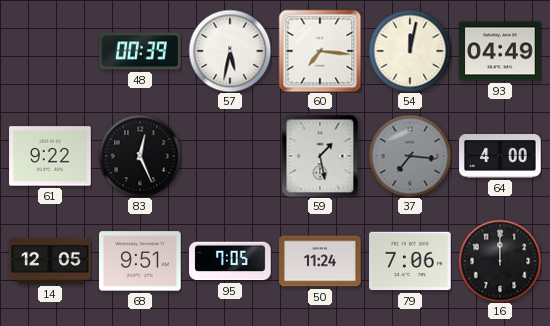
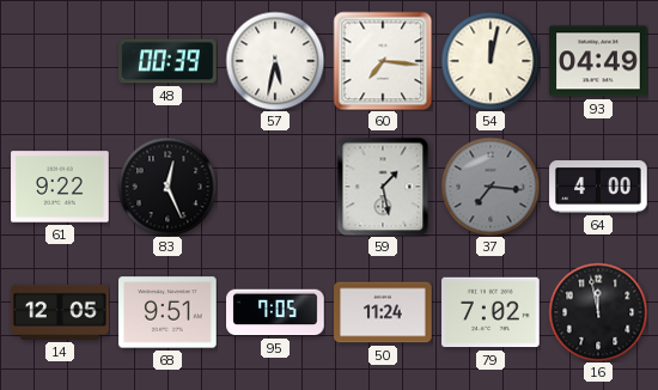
79: 7:06 -> 7:02
16: 12:00 -> 11:58
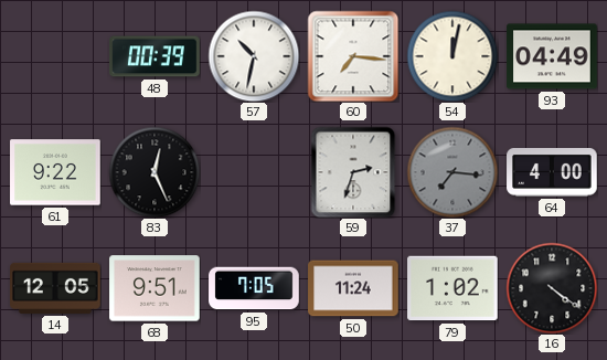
57: 5:32 -> 10:32
59: 1:28 -> 2:33
79: 7:02 -> 1:02
16: 11:58 -> 4:21
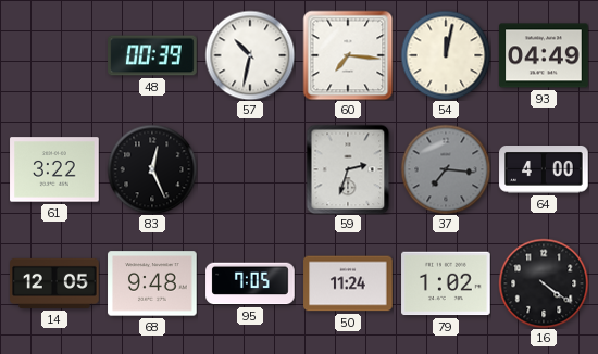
61: 9:22 -> 3:22
68: 9:51 -> 9:48
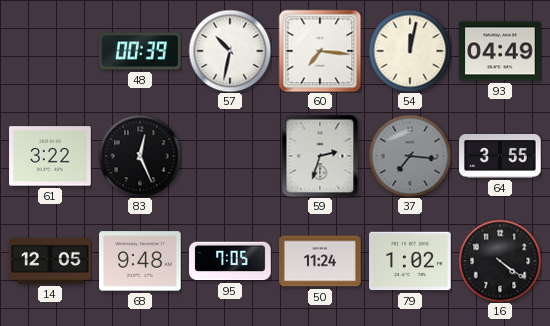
64: 4:00 -> 3:55
